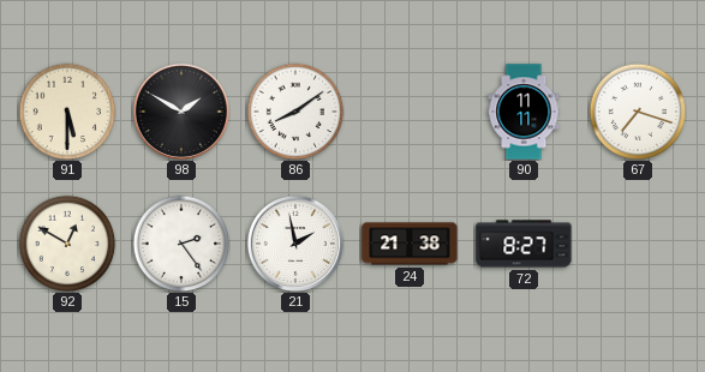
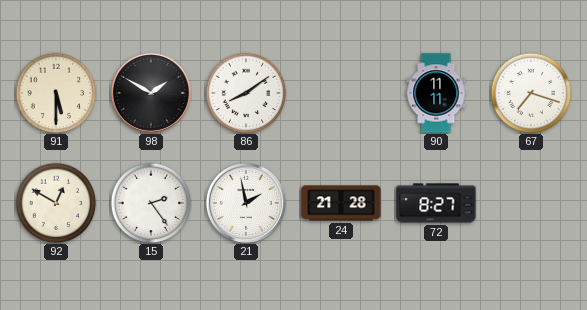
24: 21:38 -> 21:28
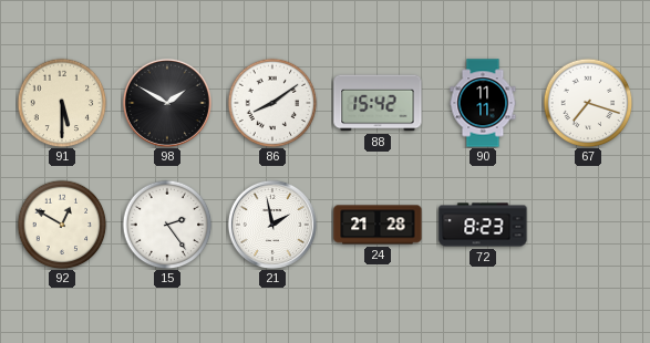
88: none -> 15:42
72: 8:27 -> 8:23
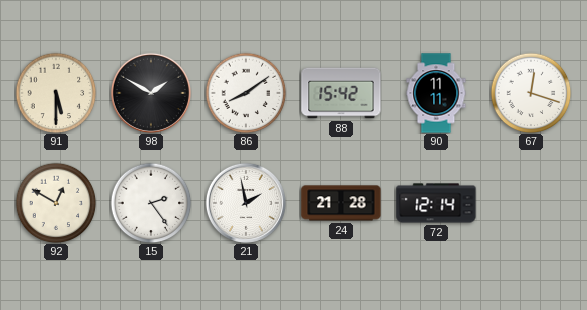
67: 7:18 -> 12:18
72: 8:23 -> 12:14
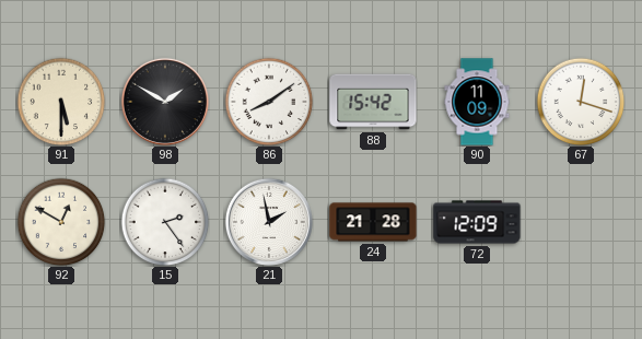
90: 11:11 -> 11:09
72: 12:14 -> 12:09
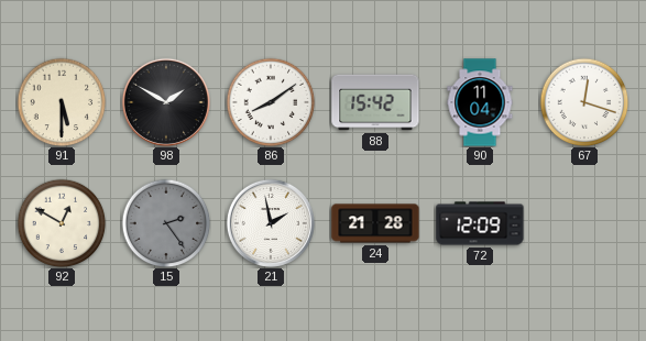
90: 11:09 -> 11:04
15 dial: white -> grey
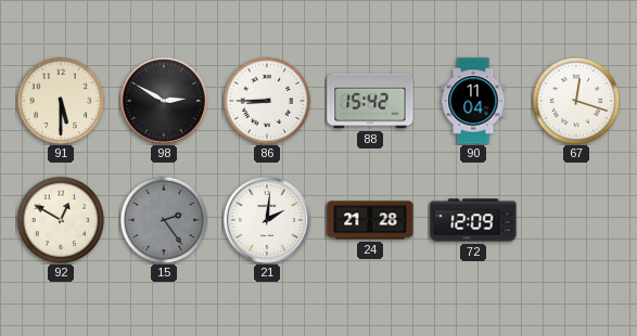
98: 1:50 -> 2:50
86: 8:09 -> 8:45
21: 1:58 -> 2:01
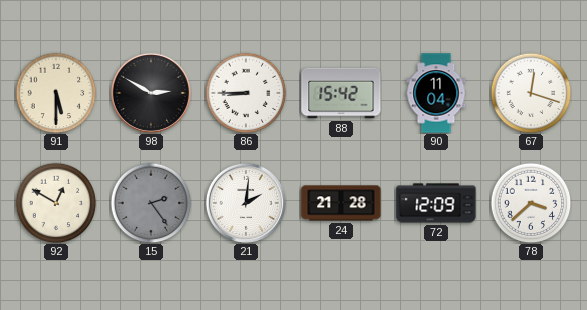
78: none -> 3:38
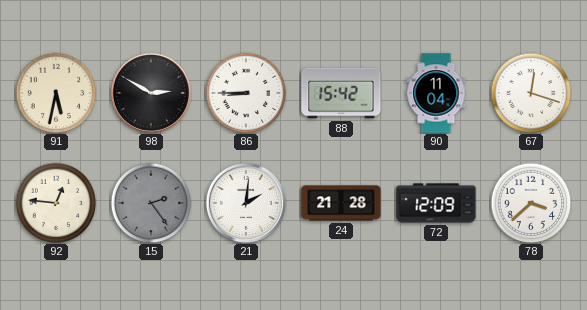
91: 5:30 -> 5:32
92: 12:50 -> 12:46
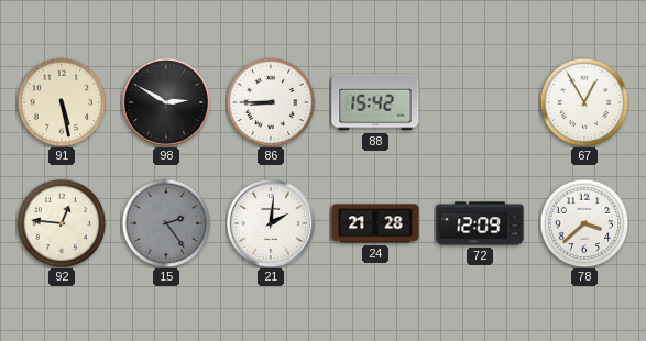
91: 5:32 -> 5:28
90: 11:04 -> none
67: 12:18 -> 12:55
